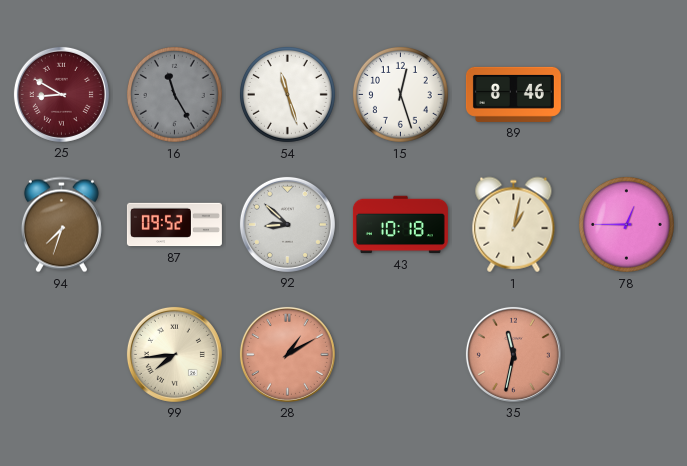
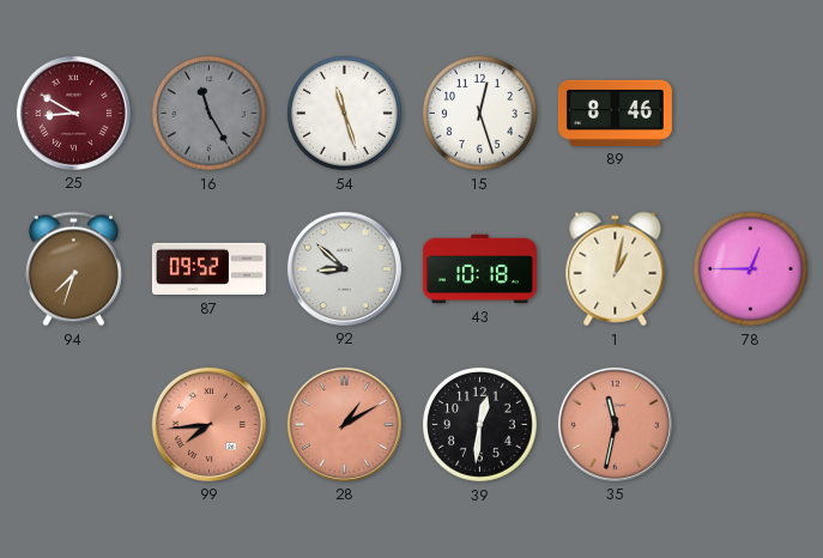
99 dial: cream -> salmon
39: none -> 12:31
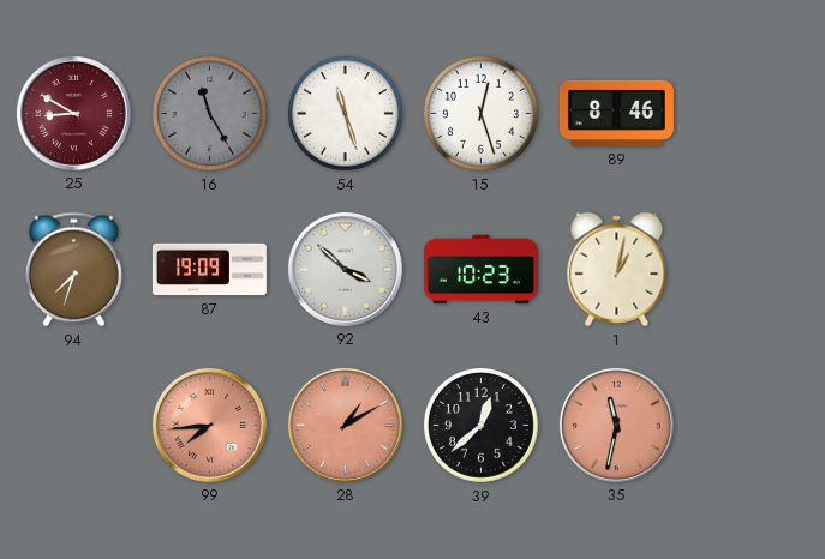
87: 09:52 -> 19:09
92: 8:52 -> 3:52
43: 10:18 -> 10:23
78: 12:45 -> none
39: 12:31 -> 12:38
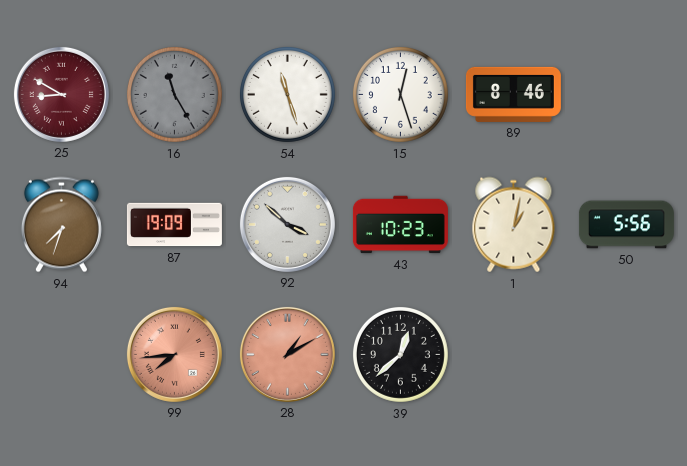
50: none -> 5:56
35: 11:32 -> none
